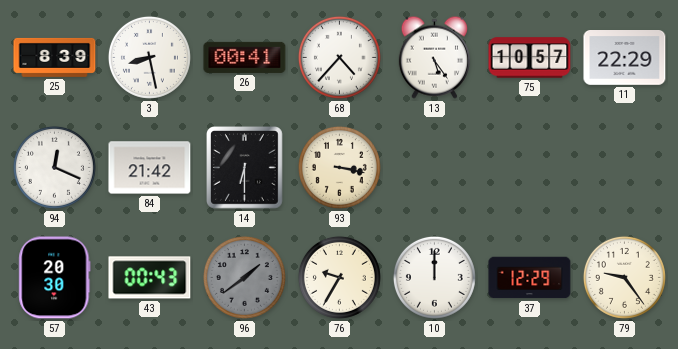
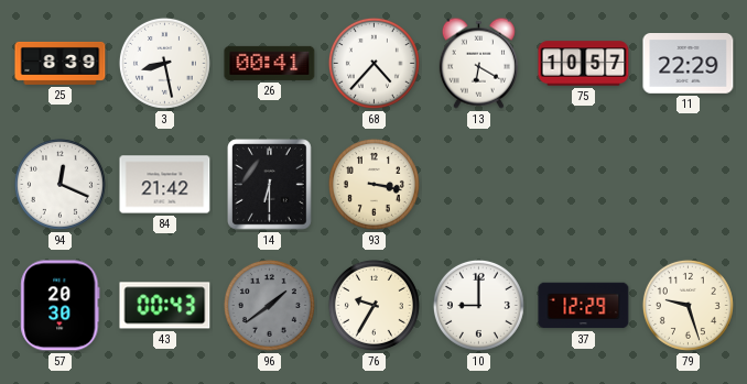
13: 5:24 -> 6:20
10: 12:00 -> 9:00
79: 9:24 -> 9:27
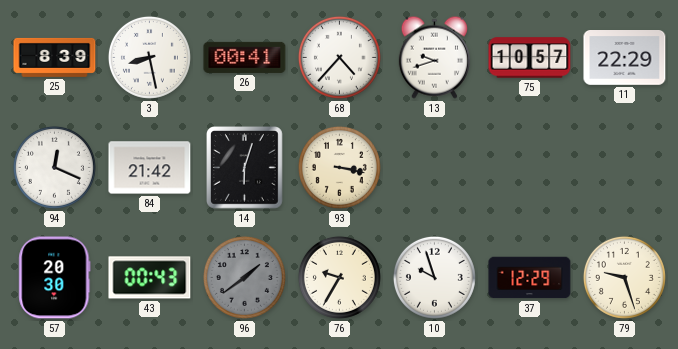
13: 6:20 -> 9:42
14: 6:30 -> 6:03
10: 9:00 -> 9:57
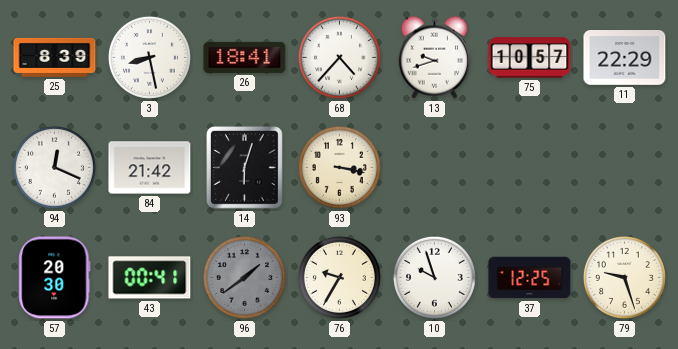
26: 00:41 -> 18:41
43: 00:43 -> 00:41
37: 12:29 -> 12:25
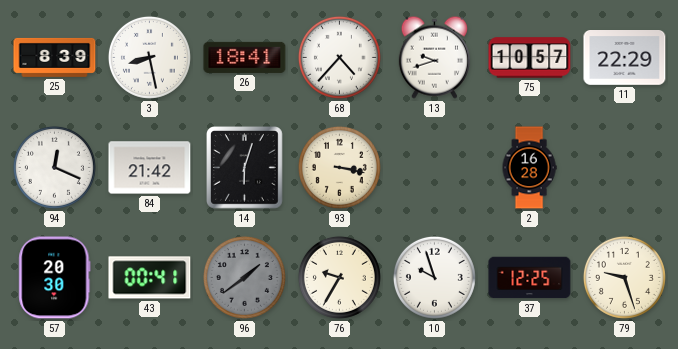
2: none -> 16:28
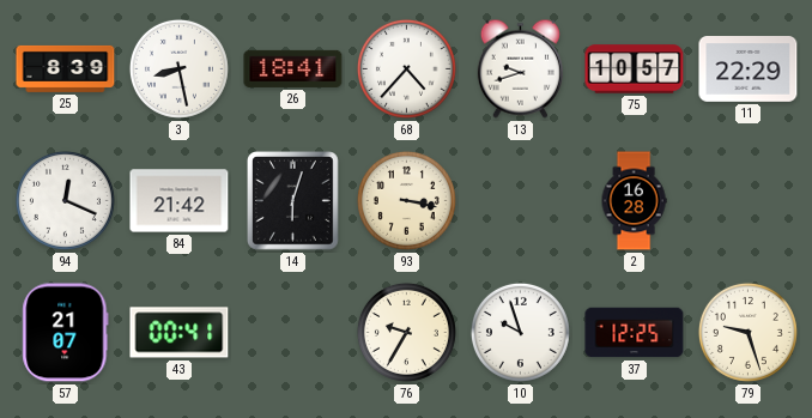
57: 20:30 -> 21:07
96: 1:39 -> none
